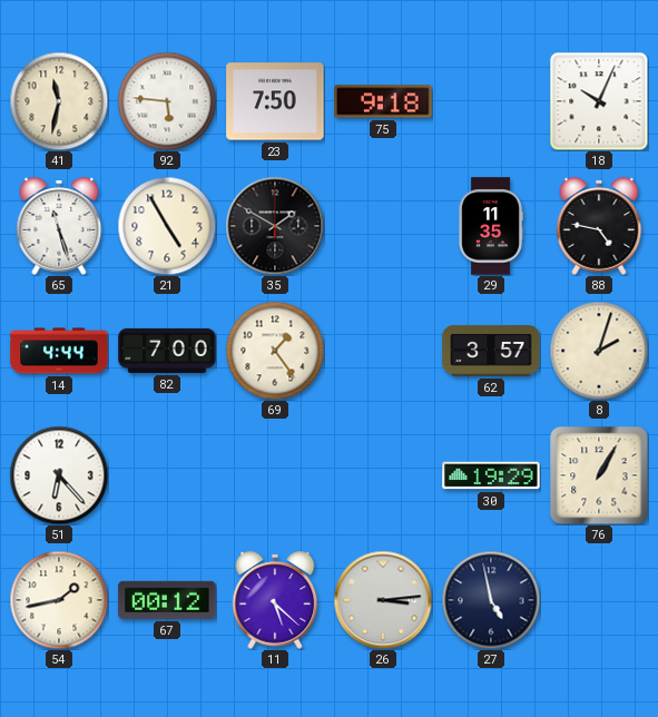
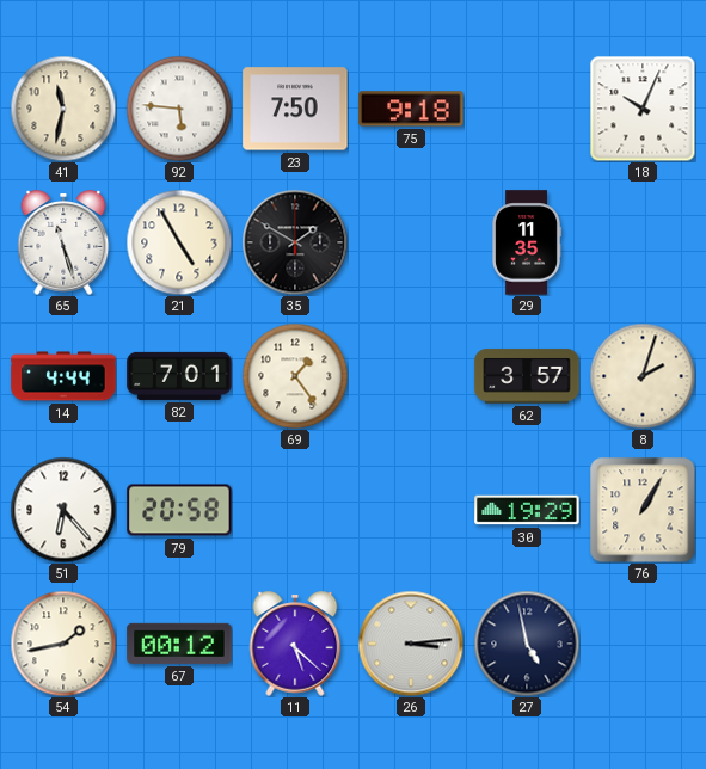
88: 4:47 -> none
82: 7:00 -> 7:01
79: none -> 20:58
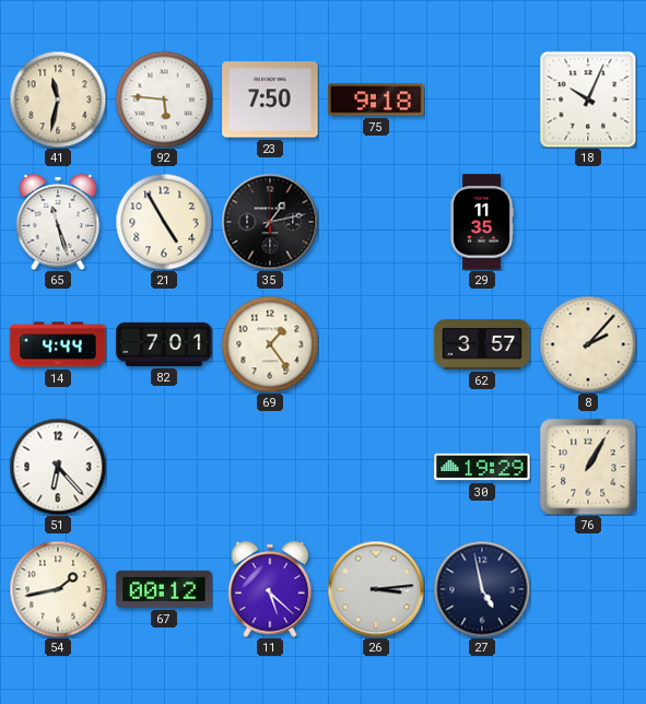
35: 1:50 -> 1:13
8: 2:03 -> 2:07
79: 20:58 -> none
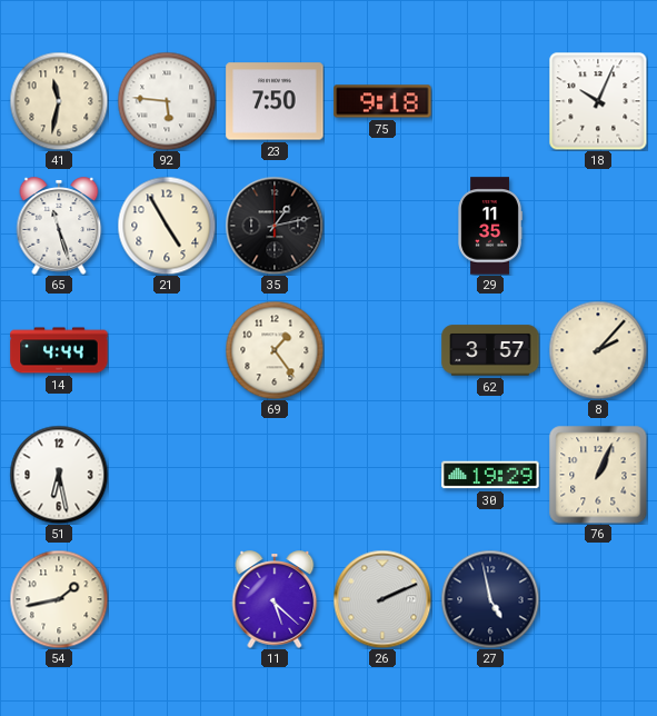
82: 7:01 -> none
51: 6:23 -> 6:28
76: 1:05 -> 1:04
67: 00:12 -> none
26: 3:14 -> 2:11
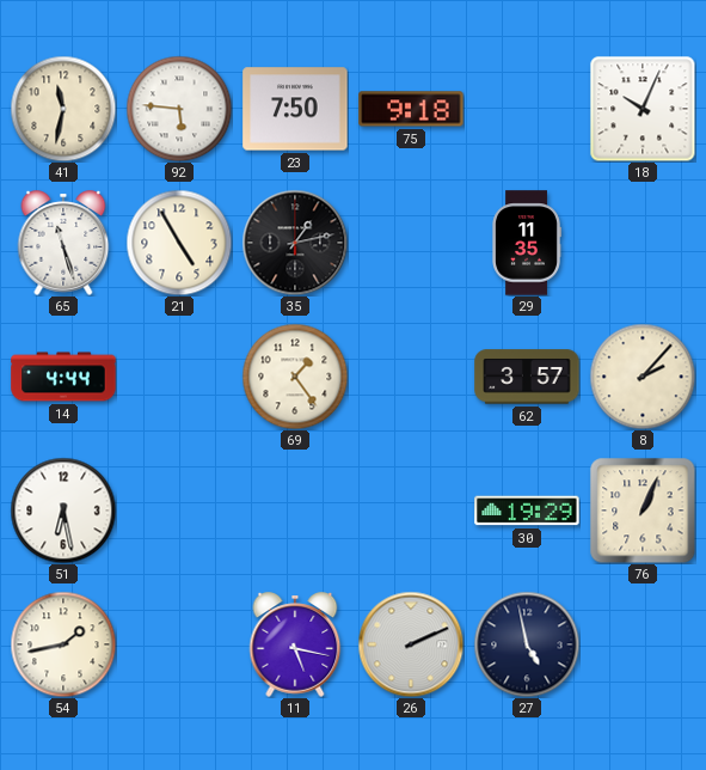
11: 5:22 -> 5:17
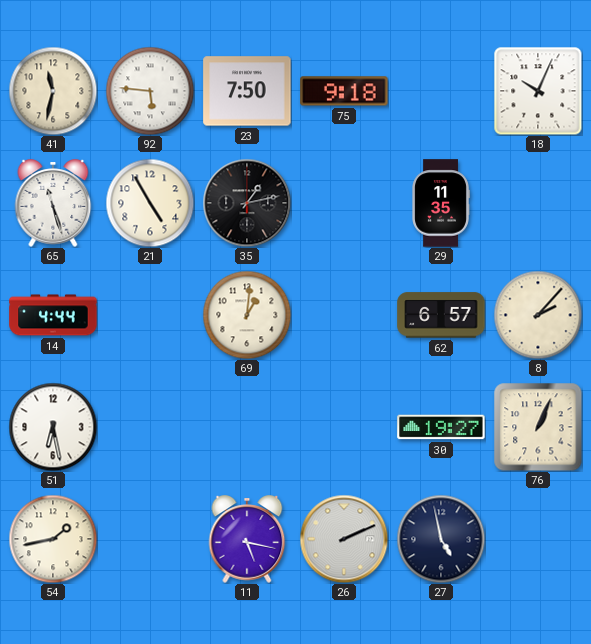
69: 1:24 -> 1:01
62: 3:57 -> 6:57
30: 19:29 -> 19:27
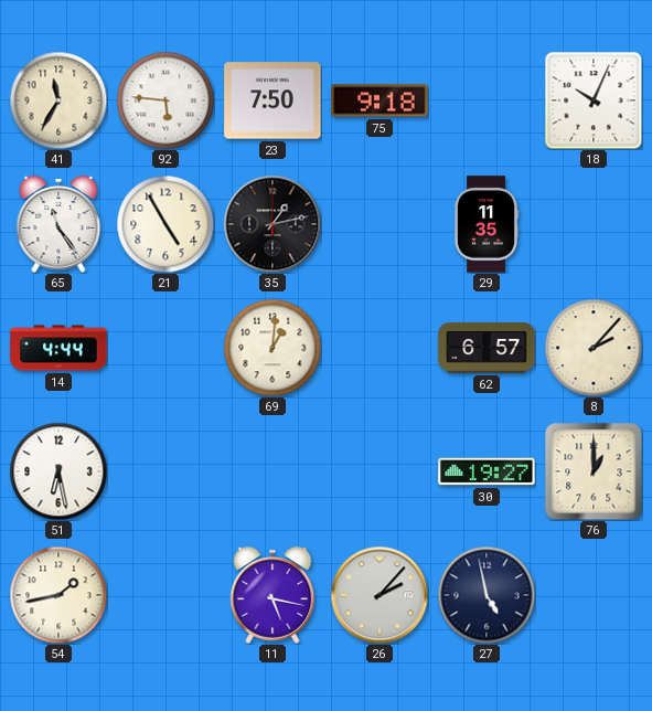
41: 11:32 -> 11:35
65: 11:27 -> 11:24
76: 1:04 -> 1:00
26: 2:11 -> 2:07
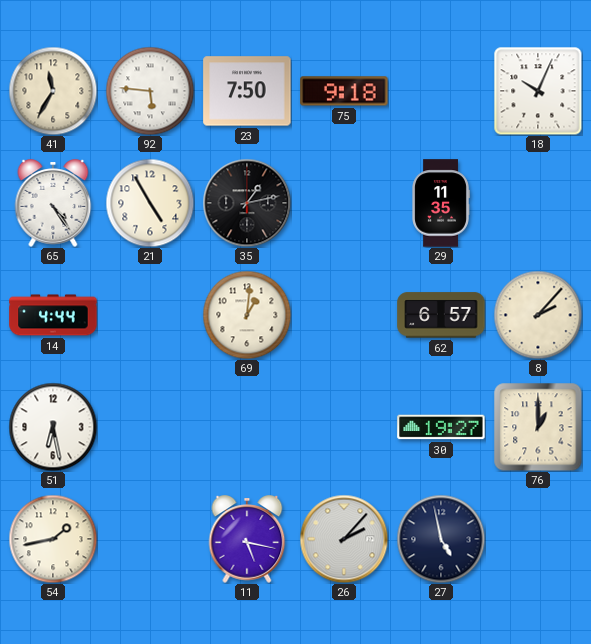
65: 11:24 -> 4:24
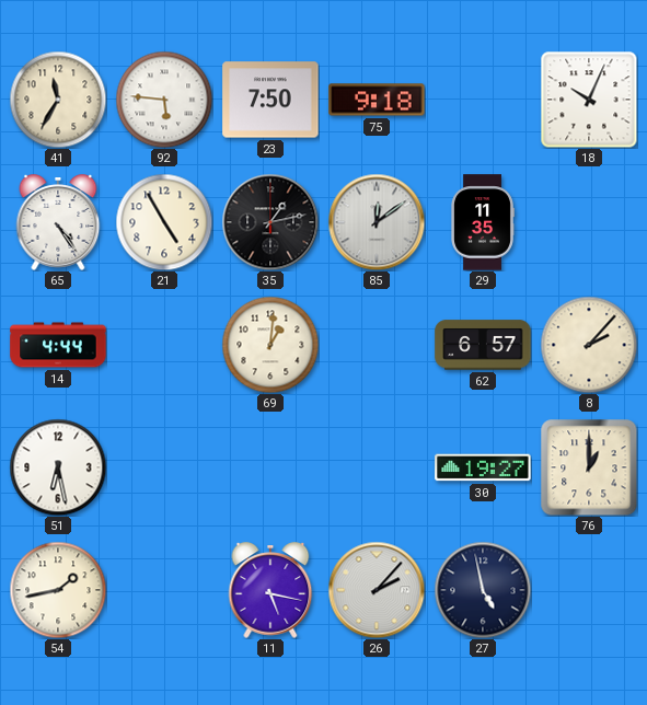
85: none -> 12:09
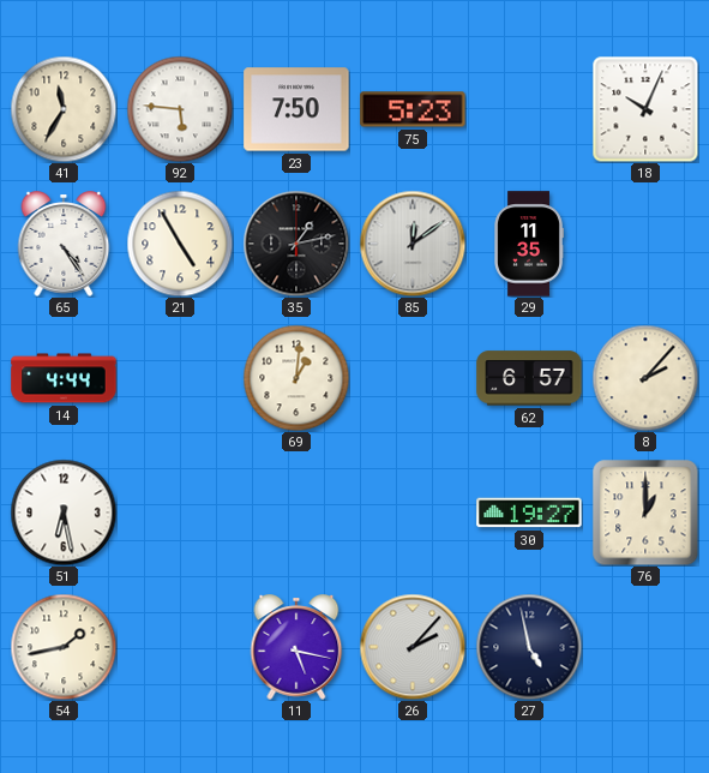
75: 9:18 -> 5:23
